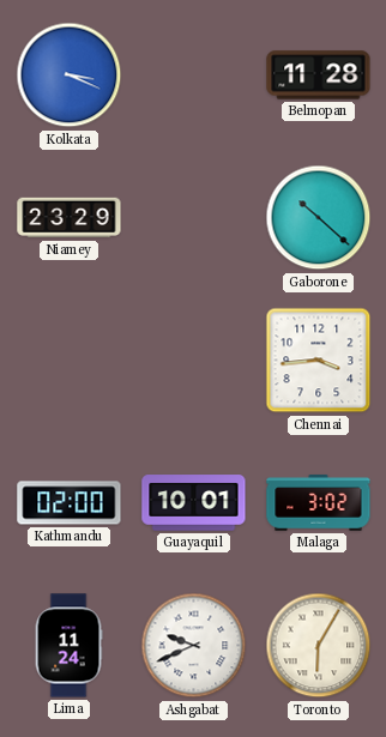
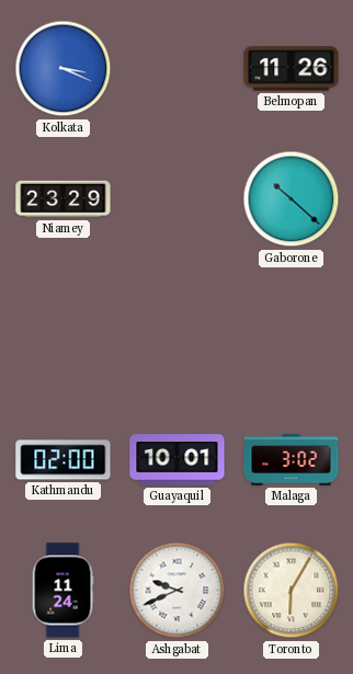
Belmopan: 11:28 -> 11:26
Chennai: 3:44 -> none
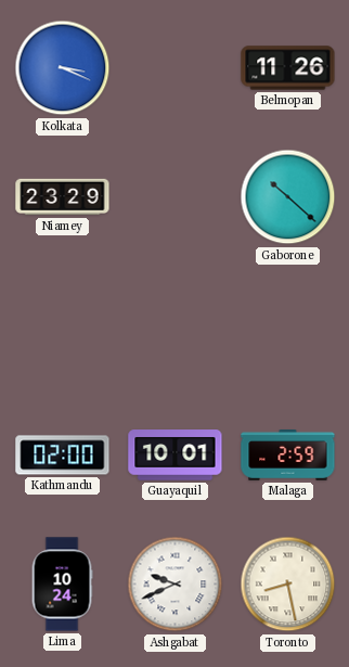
Malaga: 3:02 -> 2:59
Lima: 11:24 -> 10:24
Toronto: 6:05 -> 8:28
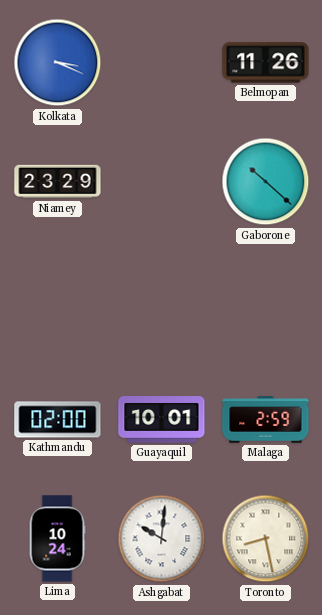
Ashgabat: 9:41 -> 10:01
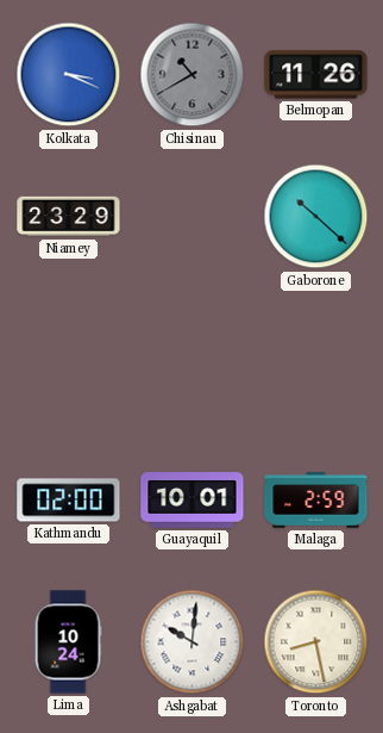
Chisinau: none -> 10:40
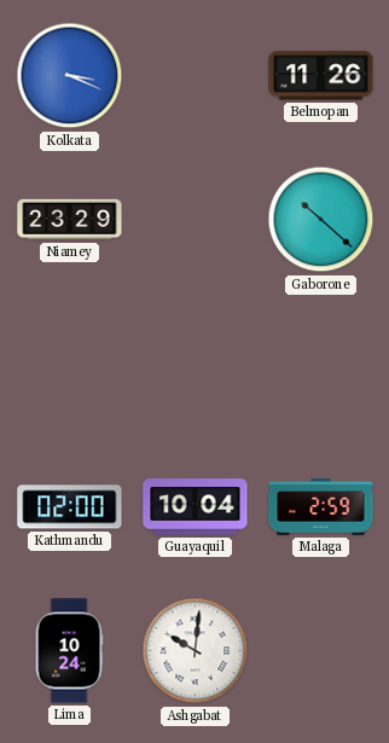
Chisinau: 10:40 -> none
Guayaquil: 10:01 -> 10:04
Toronto: 8:28 -> none
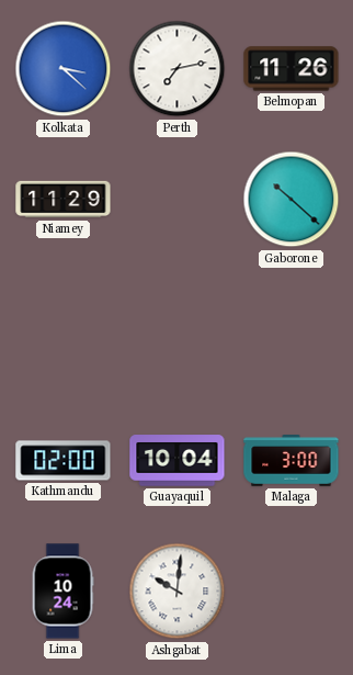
Kolkata: 3:19 -> 3:22
Perth: none -> 7:13
Niamey: 23:29 -> 11:29
Malaga: 2:59 -> 3:00
